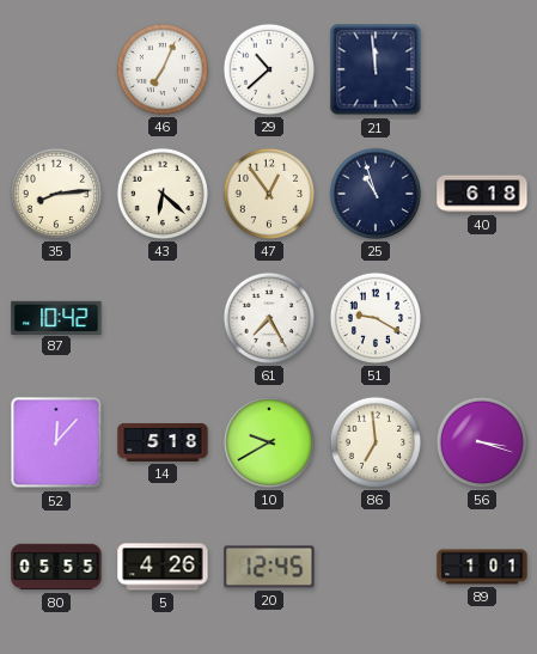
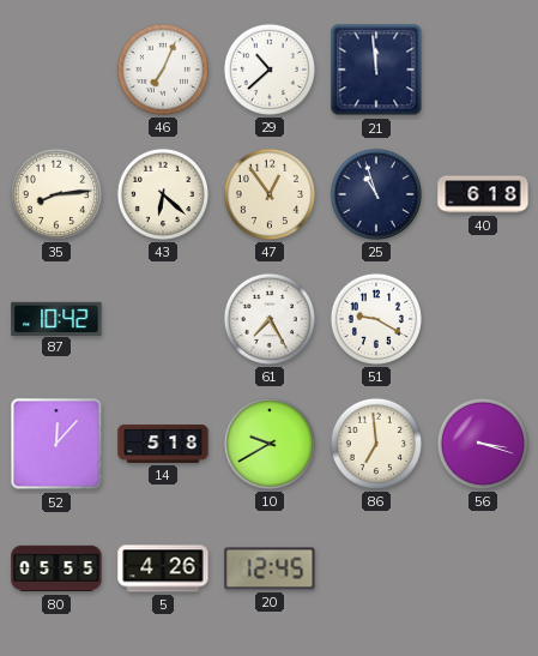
89: 1:01 -> none
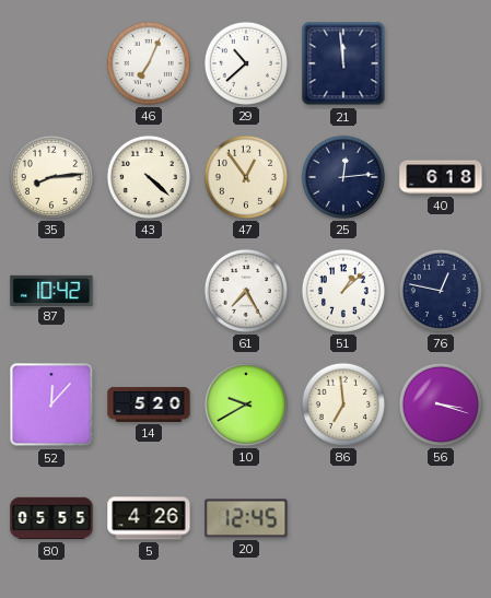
43: 6:22 -> 4:22
25: 10:57 -> 12:14
51: 9:20 -> 1:08
76: none -> 12:47
14: 5:18 -> 5:20
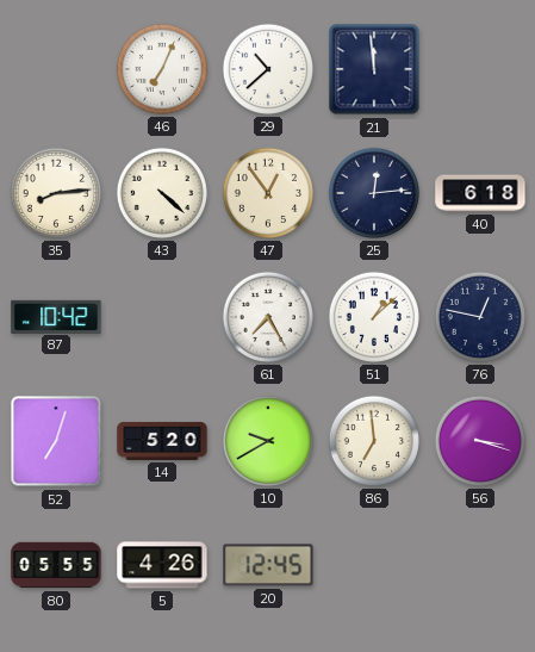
52: 12:07 -> 7:03
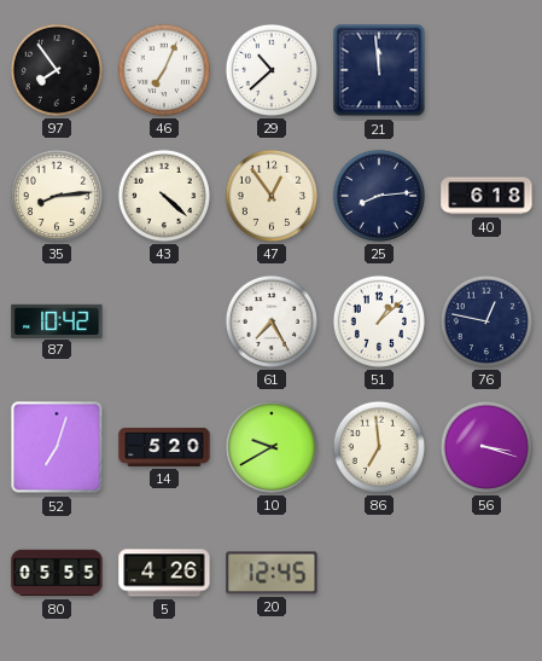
97: none -> 7:54
25: 12:14 -> 8:14
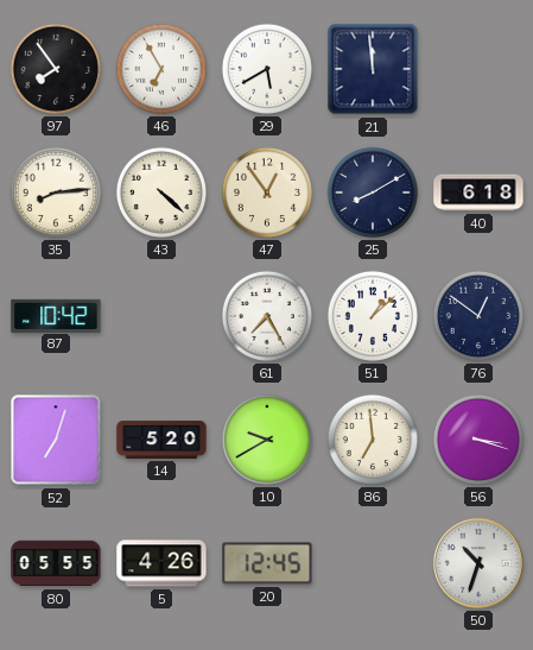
46: 7:04 -> 6:55
29: 10:38 -> 5:40
25: 8:14 -> 8:10
76: 12:47 -> 12:51
50: none -> 10:33
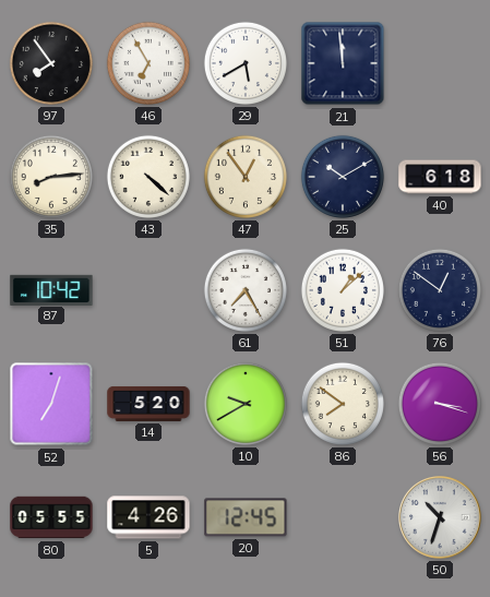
25: 8:10 -> 10:10
86: 6:59 -> 7:51
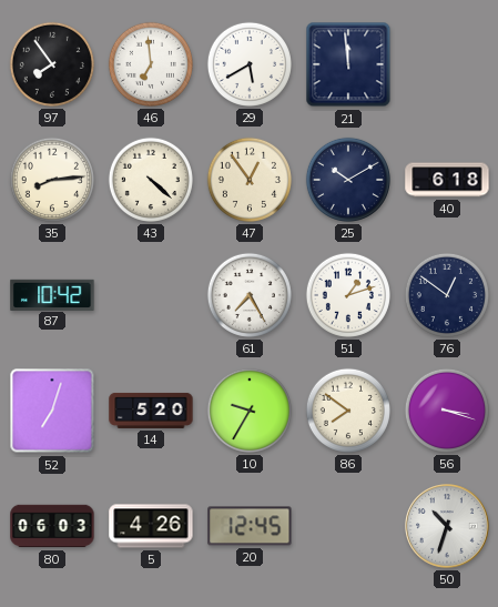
46: 6:55 -> 6:59
51: 1:08 -> 1:12
10: 9:40 -> 9:35
80: 05:55 -> 06:03
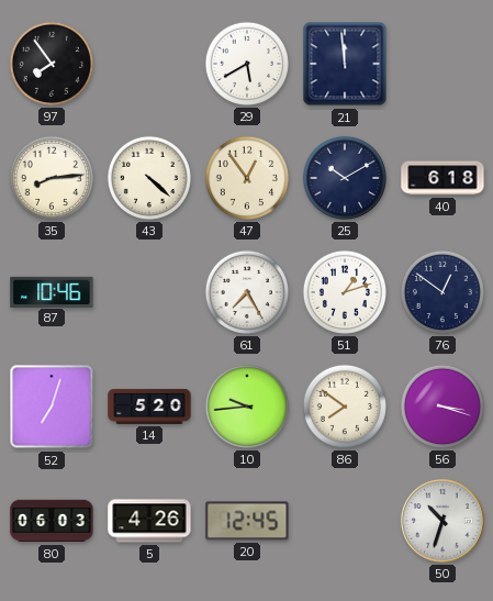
46: 6:59 -> none
87: 10:42 -> 10:46
10: 9:35 -> 9:44
